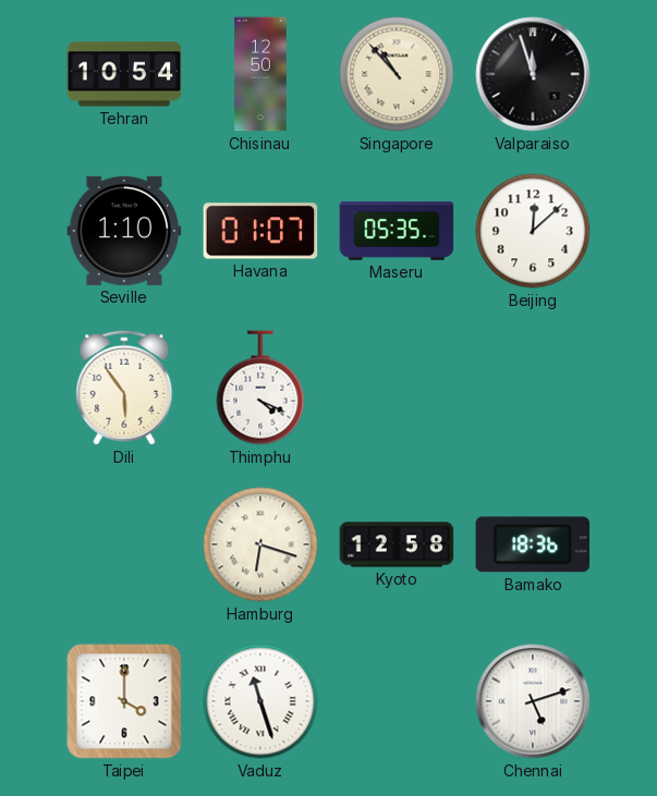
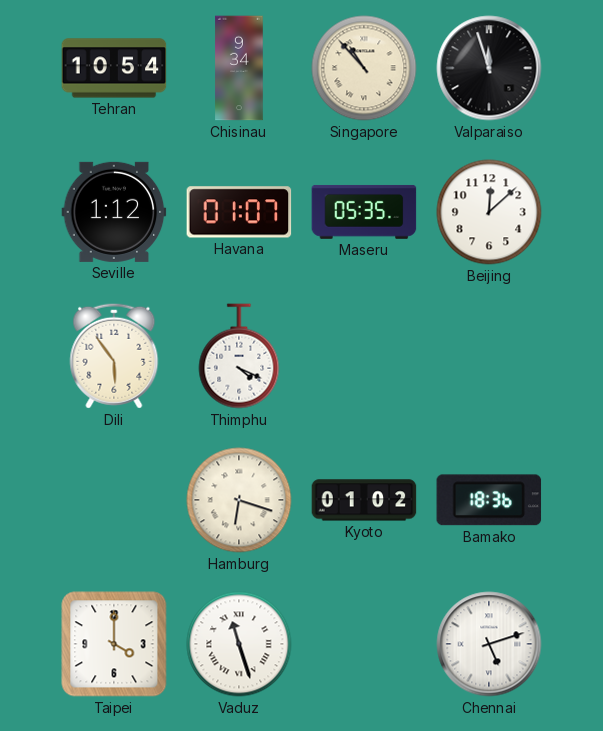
Chisinau: 12:50 -> 9:34
Seville: 1:10 -> 1:12
Kyoto: 12:58 -> 01:02
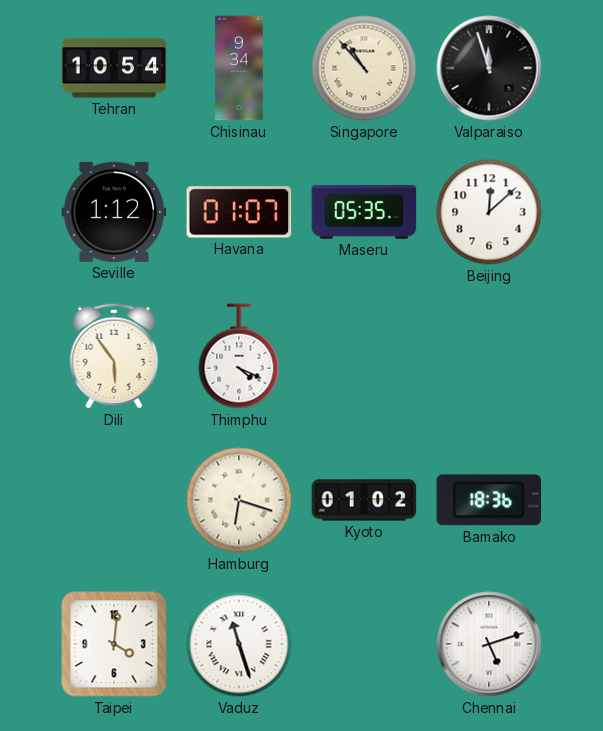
Taipei: 4:00 -> 4:01
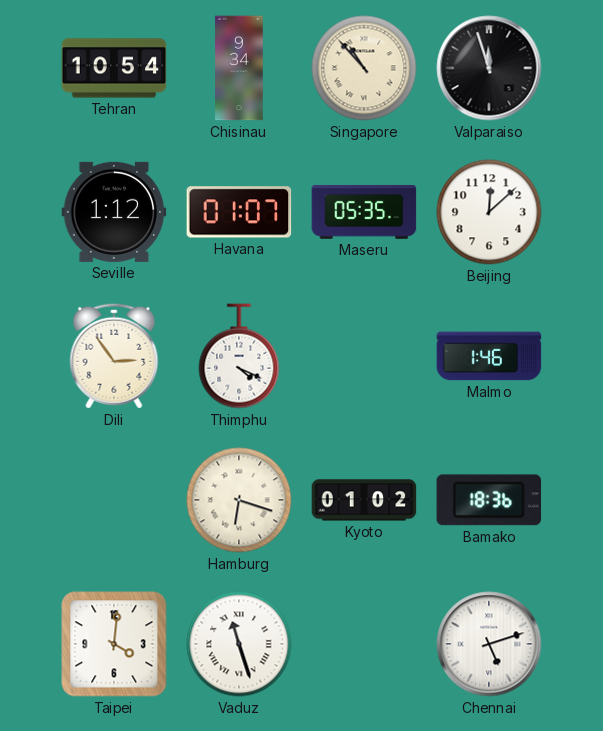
Dili: 5:54 -> 2:54
Malmo: none -> 1:46
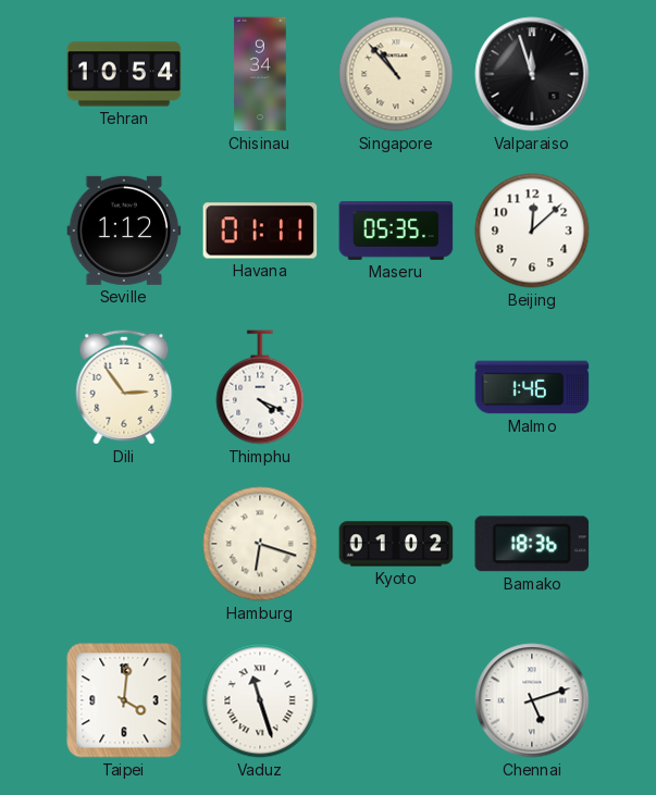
Havana: 01:07 -> 01:11
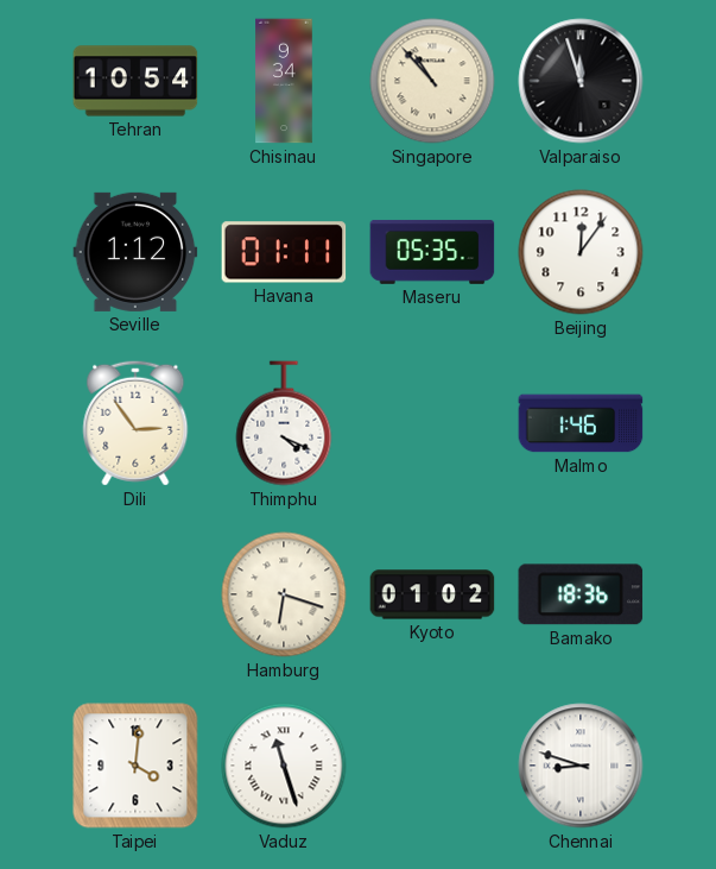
Beijing: 12:08 -> 12:06
Chennai: 5:12 -> 8:48
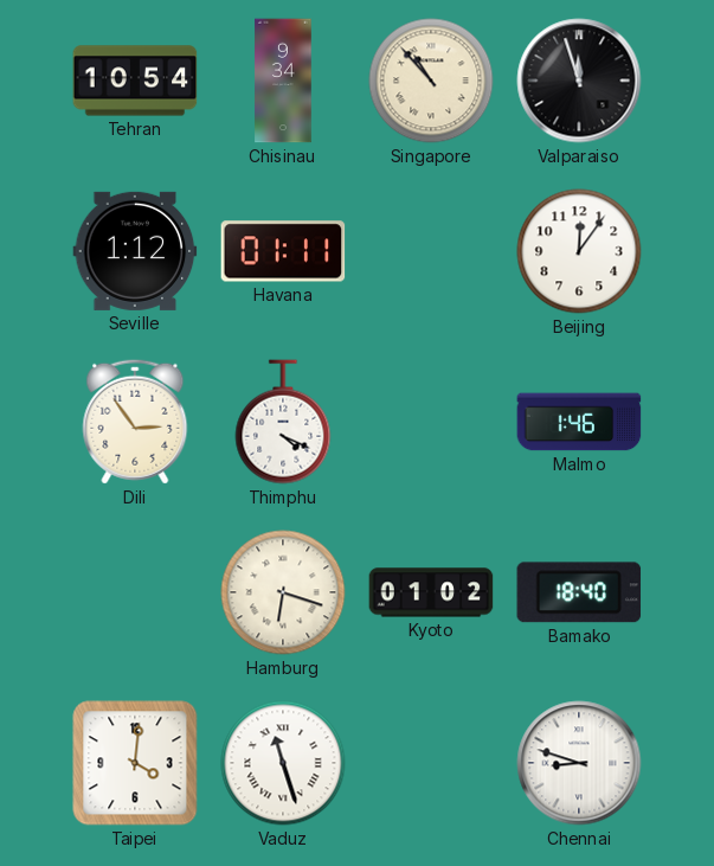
Maseru: 05:35 -> none
Bamako: 18:36 -> 18:40
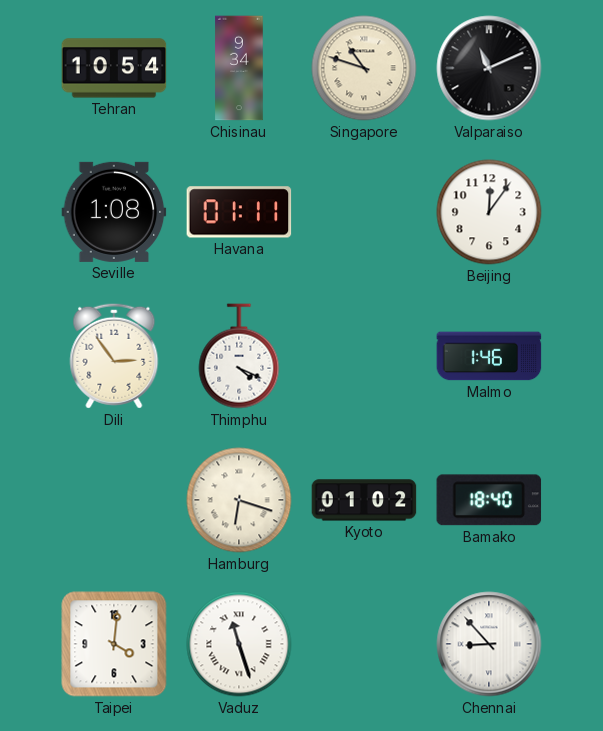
Singapore: 10:53 -> 10:48
Valparaiso: 11:57 -> 11:11
Seville: 1:12 -> 1:08
Chennai: 8:48 -> 8:53
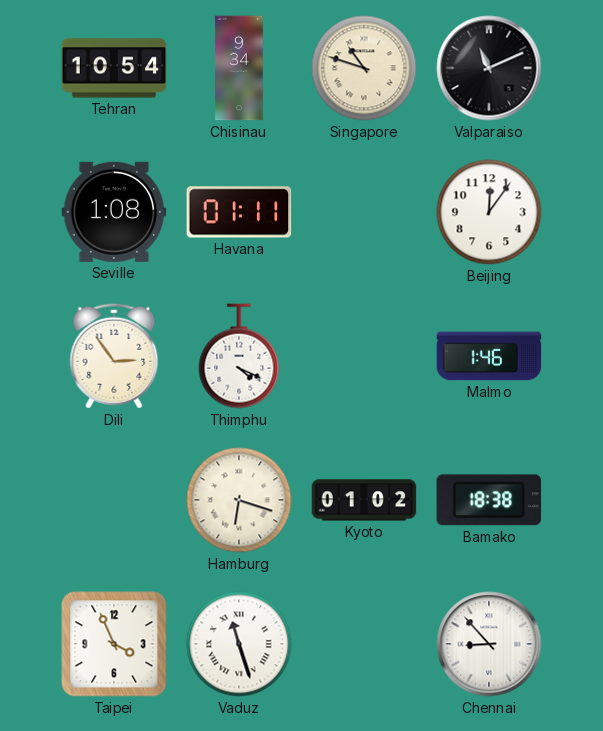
Bamako: 18:40 -> 18:38
Taipei: 4:01 -> 3:56
